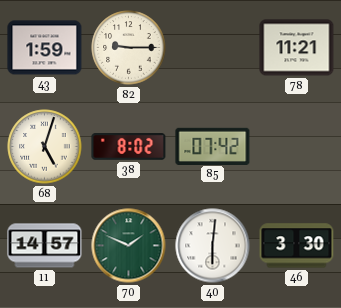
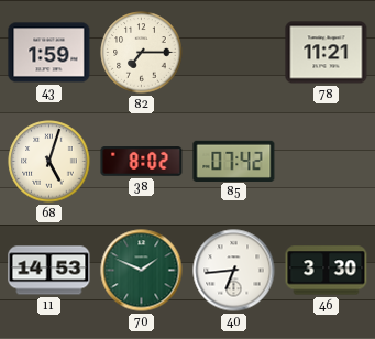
82: 9:15 -> 7:15
11: 14:57 -> 14:53
40: 6:01 -> 6:44
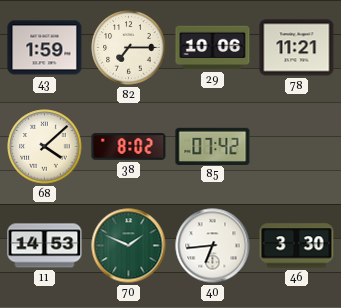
29: none -> 10:06
68: 5:03 -> 4:08
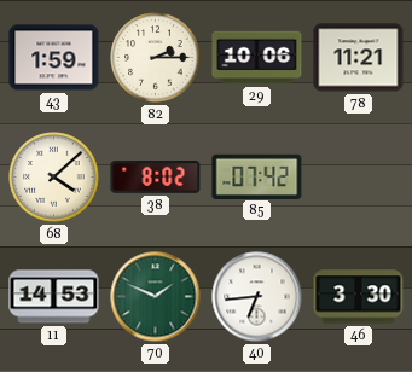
82: 7:15 -> 2:15
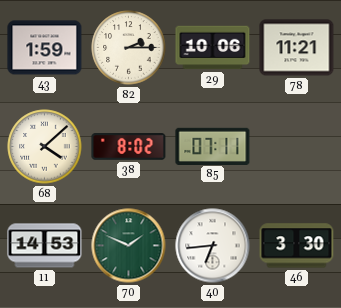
85: 07:42 -> 07:11
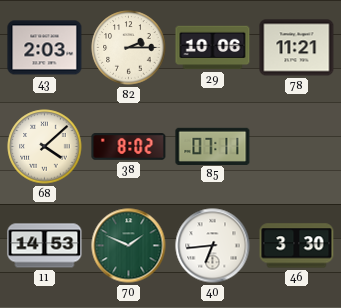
43: 1:59 -> 2:03
